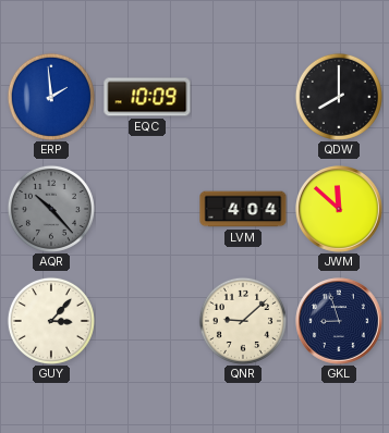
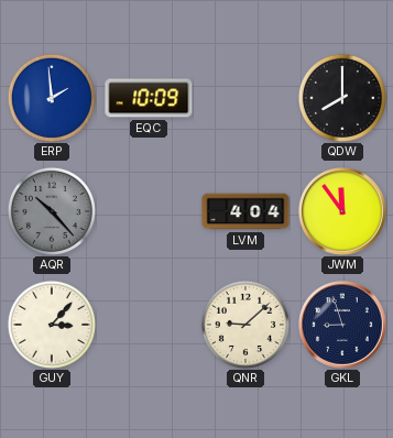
JWM: 11:52 -> 11:54
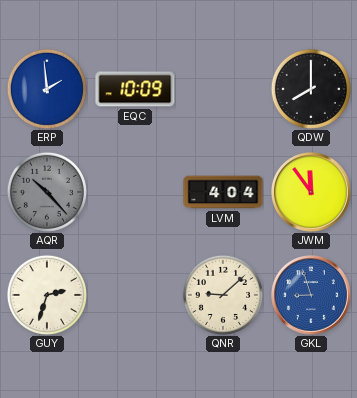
GUY: 3:07 -> 2:33
GKL dial: navy -> blue
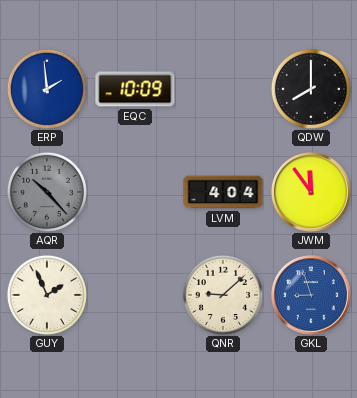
GUY: 2:33 -> 1:56
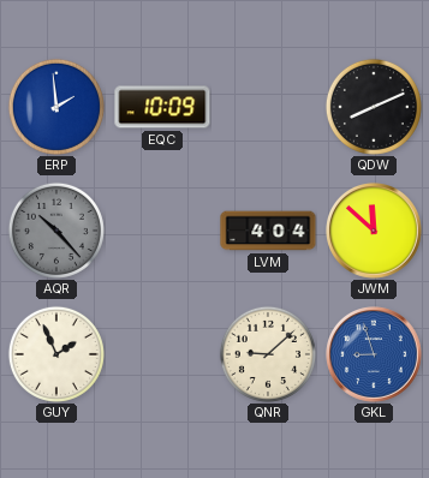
QDW: 8:00 -> 8:11
JWM: 11:54 -> 11:52
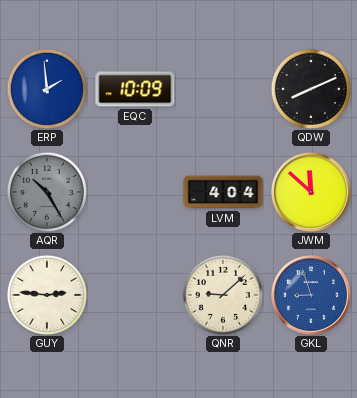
AQR: 10:23 -> 10:25
GUY: 1:56 -> 2:46
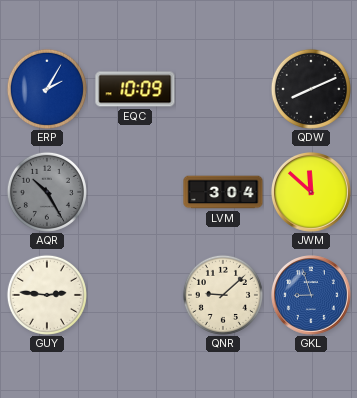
ERP: 1:59 -> 2:05
LVM: 4:04 -> 3:04
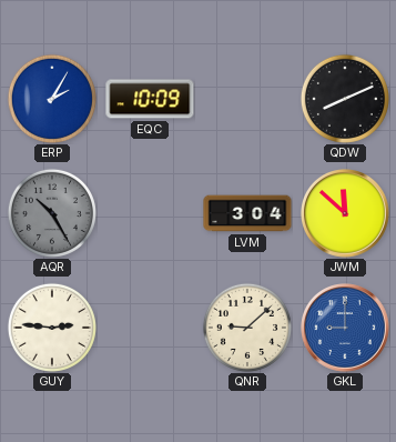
GKL: 8:57 -> 9:00
